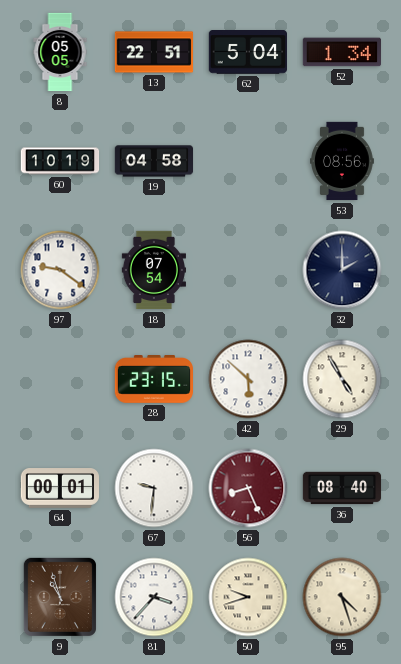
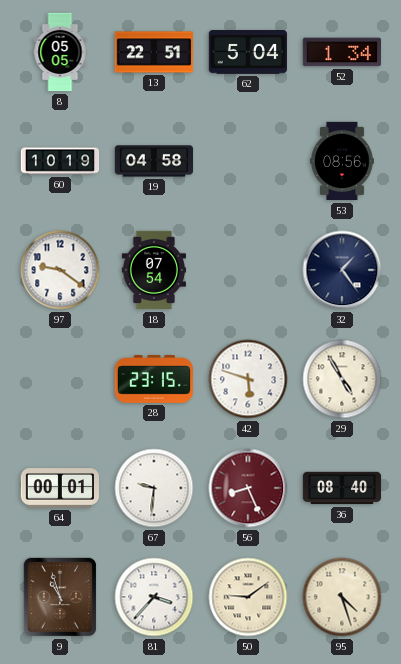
32: 2:00 -> 1:24
42: 5:52 -> 5:48
50: 9:42 -> 9:09
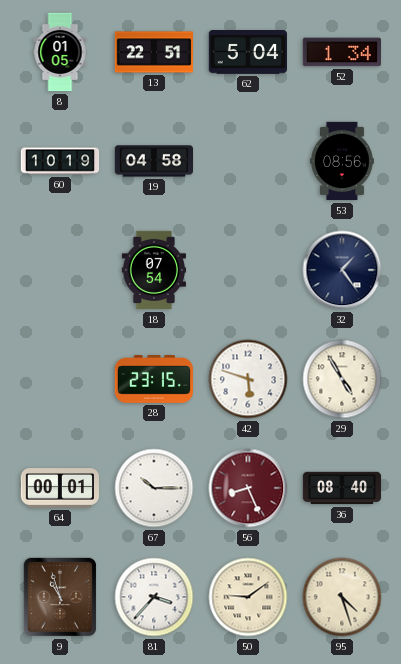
8: 05:05 -> 01:05
97: 9:21 -> none
67: 9:31 -> 10:15
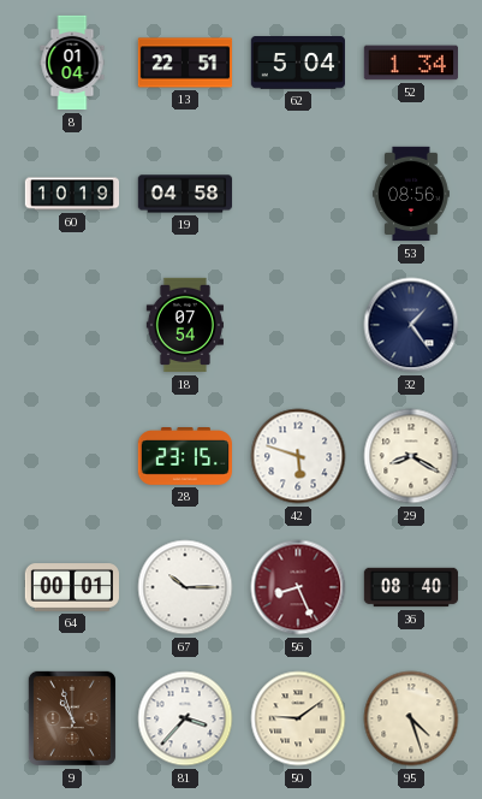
8: 01:05 -> 01:04
29: 4:55 -> 8:20
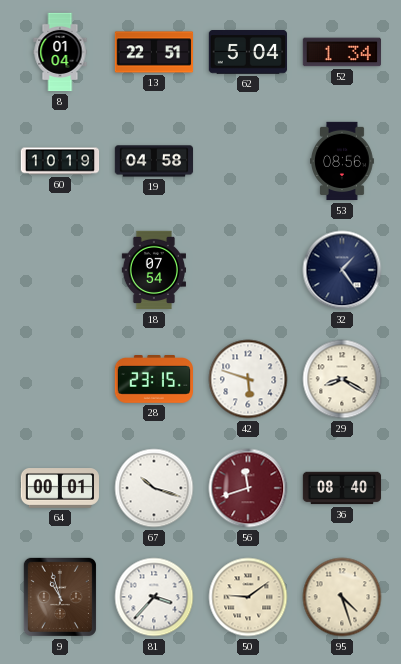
67: 10:15 -> 10:18
56: 8:26 -> 11:42
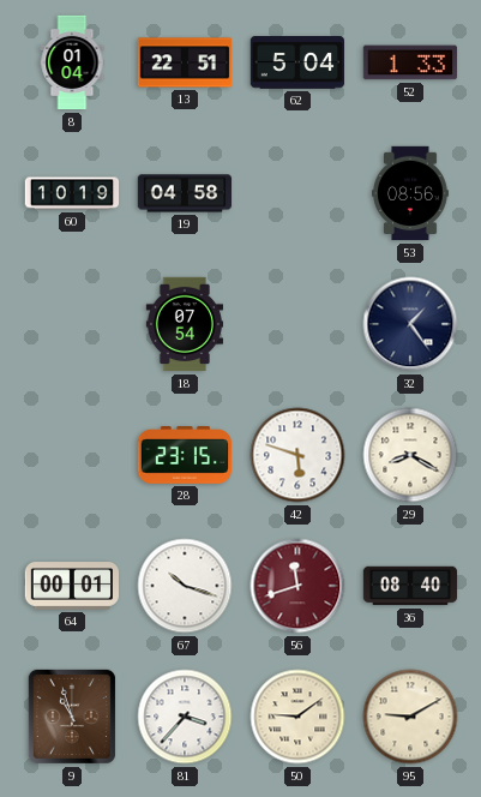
52: 1:34 -> 1:33
95: 4:27 -> 9:10
